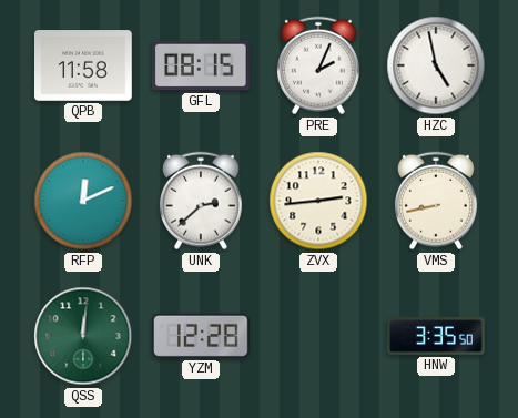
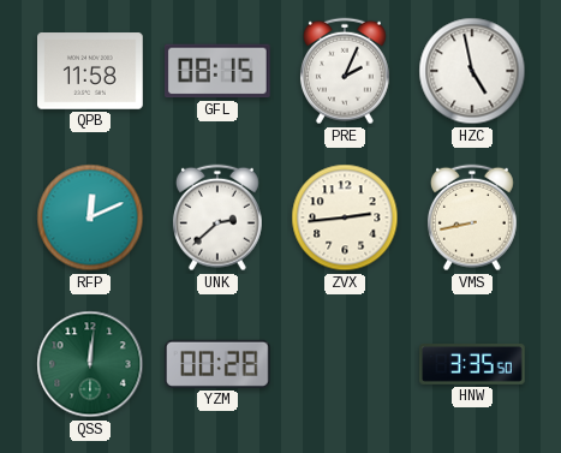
YZM: 12:28 -> 00:28
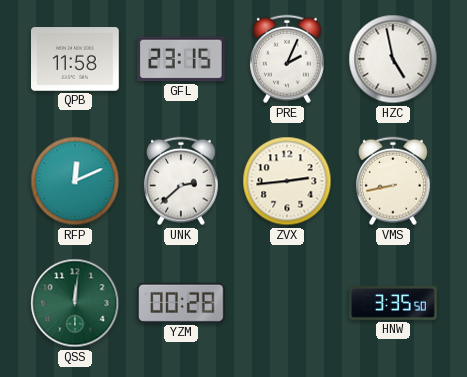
GFL: 08:15 -> 23:15
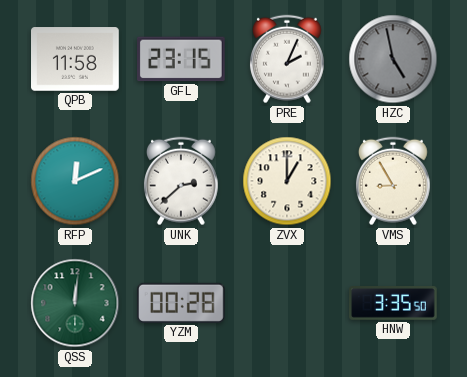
HZC dial: white -> grey
ZVX: 2:44 -> 1:00
VMS: 8:43 -> 8:55
